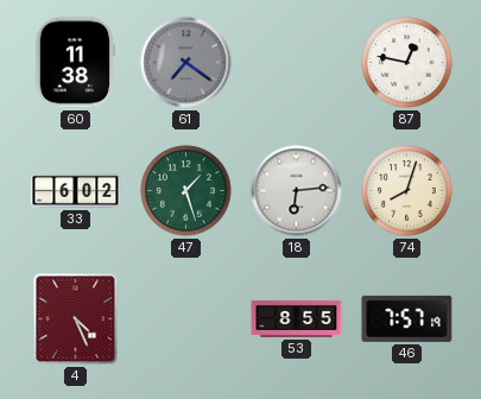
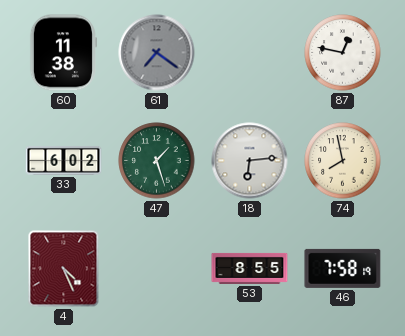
74: 8:03 -> 7:58
46: 7:57 -> 7:58
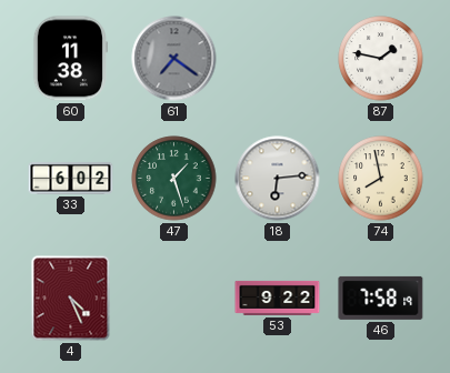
87: 12:47 -> 1:47
53: 8:55 -> 9:22
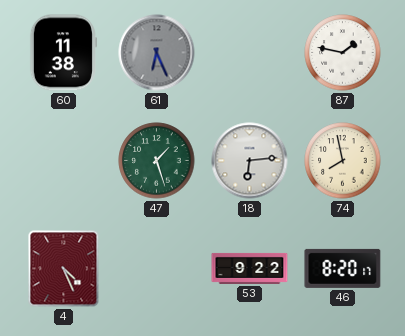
61: 7:21 -> 6:26
33: 6:02 -> none
46: 7:58 -> 8:20
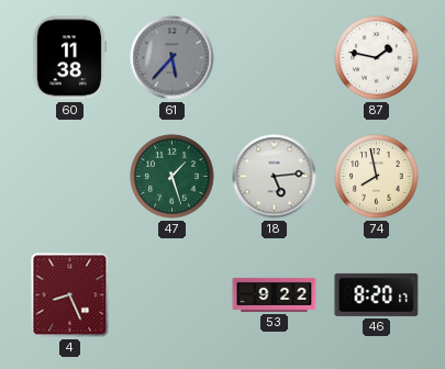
61: 6:26 -> 5:37
18: 6:14 -> 5:14
4: 4:26 -> 8:26
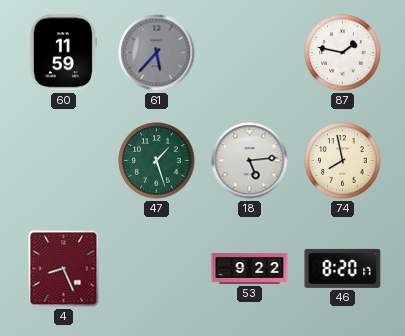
60: 11:38 -> 11:59
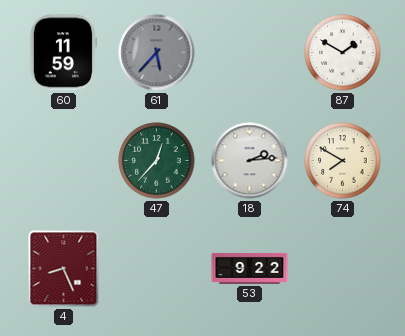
87: 1:47 -> 1:50
47: 1:27 -> 12:37
18: 5:14 -> 2:14
74: 7:58 -> 7:50
46: 8:20 -> none
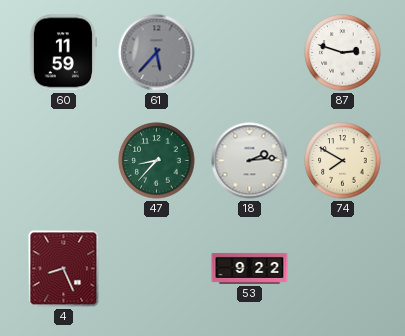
87: 1:50 -> 2:48
47: 12:37 -> 8:37
